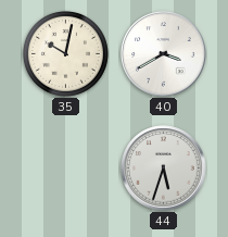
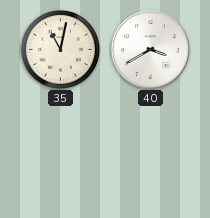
35: 10:02 -> 11:02
44: 5:33 -> none
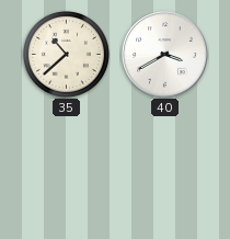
35: 11:02 -> 10:38
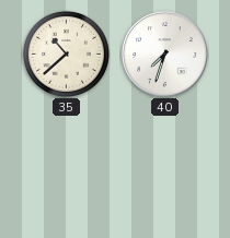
40: 3:40 -> 7:33
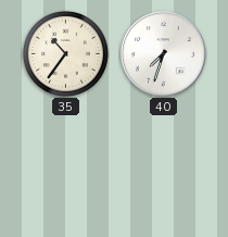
35: 10:38 -> 10:36
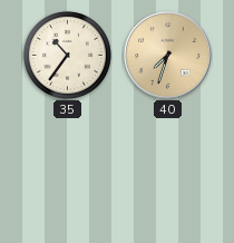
40 dial: white -> champagne
